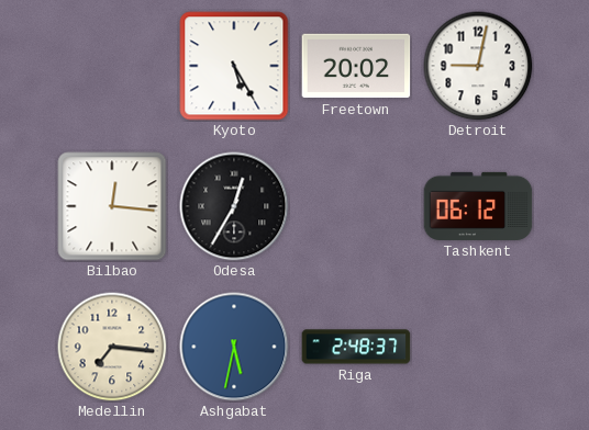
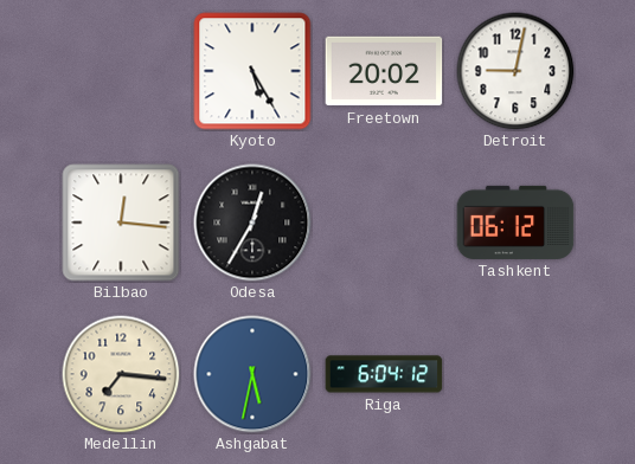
Riga: 2:48 -> 6:04
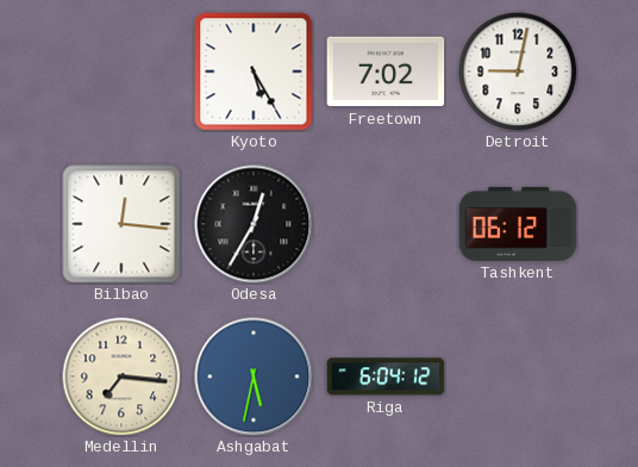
Freetown: 20:02 -> 7:02
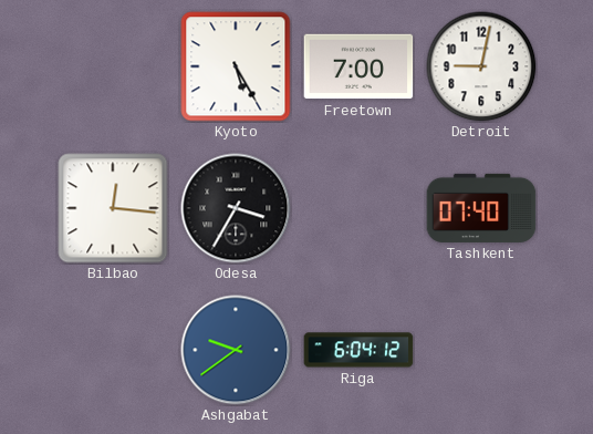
Freetown: 7:02 -> 7:00
Odesa: 12:35 -> 3:35
Tashkent: 06:12 -> 07:40
Medellin: 7:16 -> none
Ashgabat: 5:32 -> 9:39
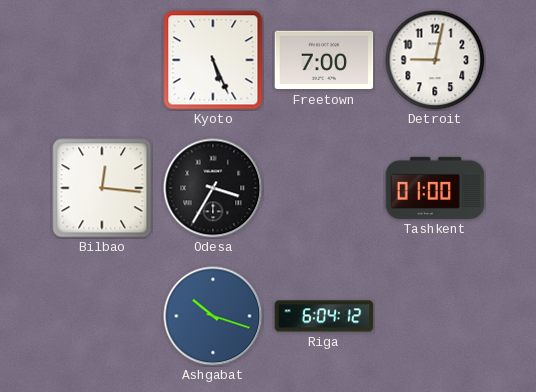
Kyoto: 5:25 -> 5:26
Tashkent: 07:40 -> 01:00
Ashgabat: 9:39 -> 10:18
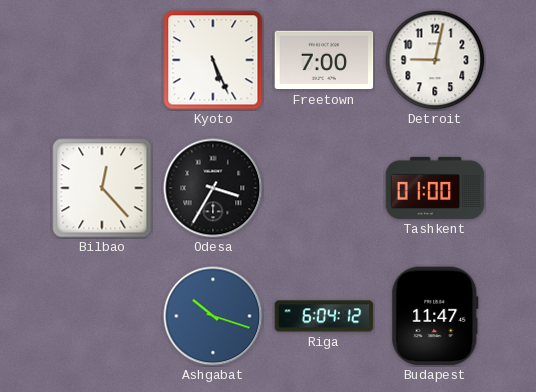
Bilbao: 12:16 -> 12:23
Budapest: none -> 11:47
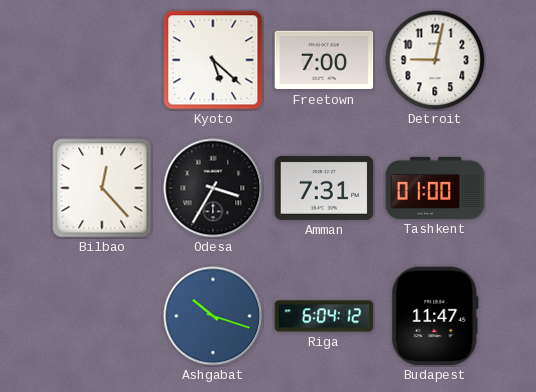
Kyoto: 5:26 -> 5:22
Amman: none -> 7:31
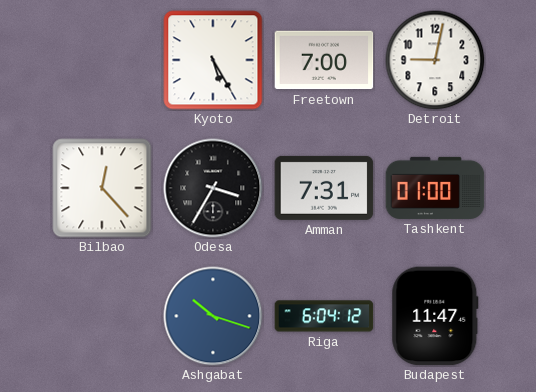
Kyoto: 5:22 -> 5:25
